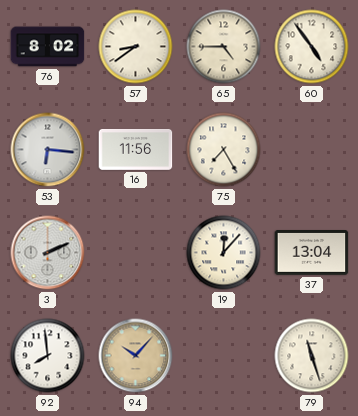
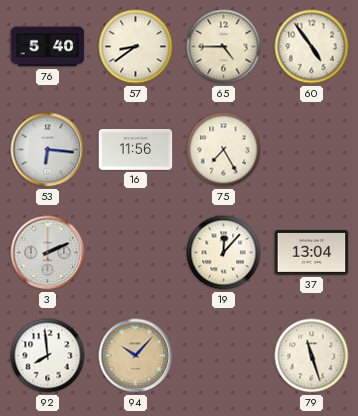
76: 8:02 -> 5:40
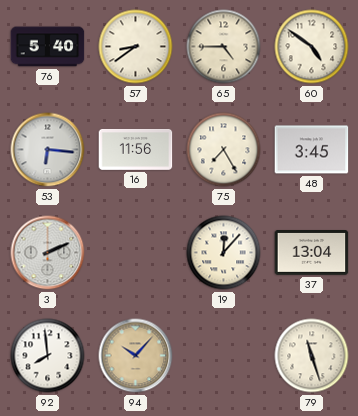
60: 4:54 -> 4:51
48: none -> 3:45
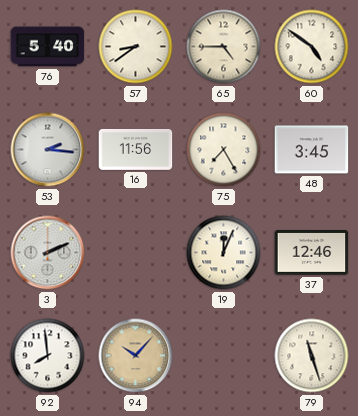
53: 6:16 -> 2:16
19: 12:07 -> 12:04
37: 13:04 -> 12:46
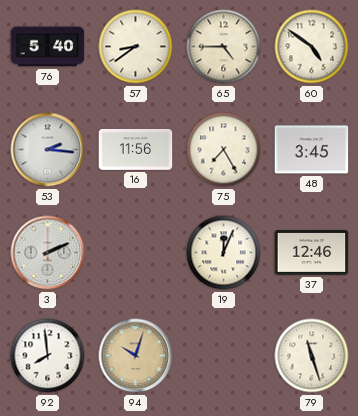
94: 10:07 -> 10:03
